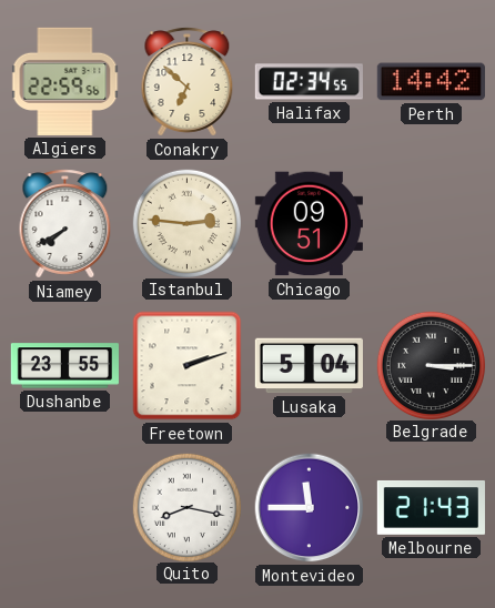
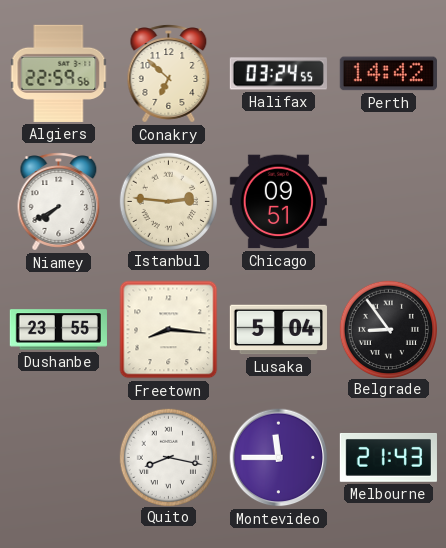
Halifax: 02:34 -> 03:24
Freetown: 2:12 -> 8:16
Belgrade: 3:15 -> 8:54
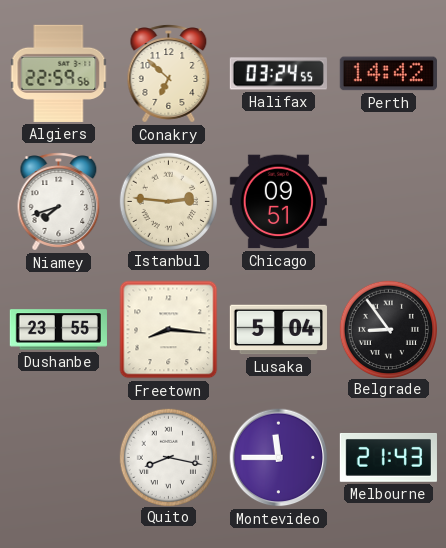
Niamey: 7:40 -> 7:42
